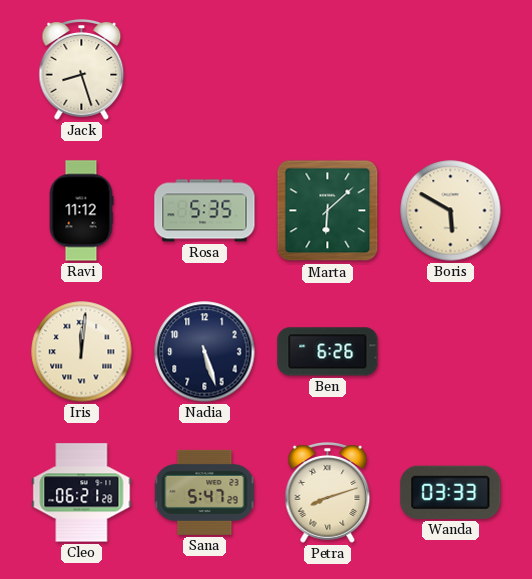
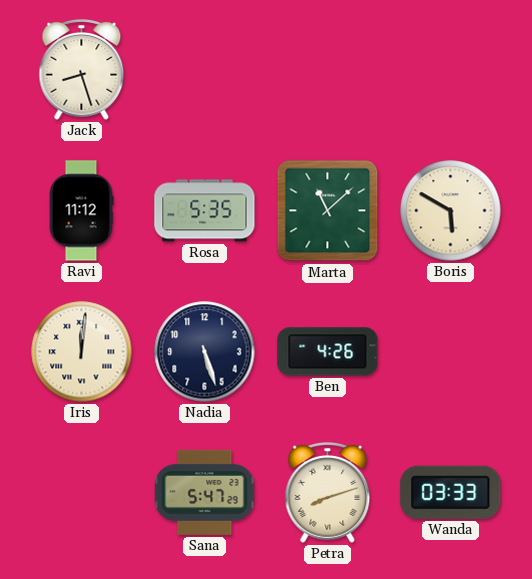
Marta: 6:08 -> 11:08
Ben: 6:26 -> 4:26
Cleo: 06:21 -> none
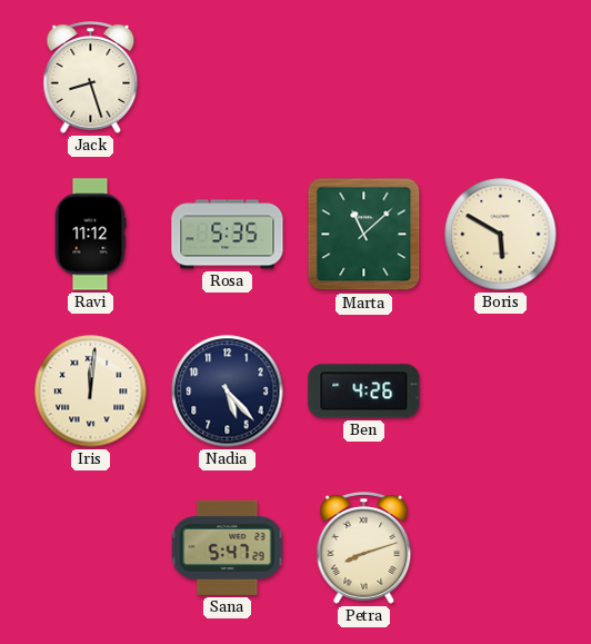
Nadia: 5:27 -> 5:23
Wanda: 03:33 -> none
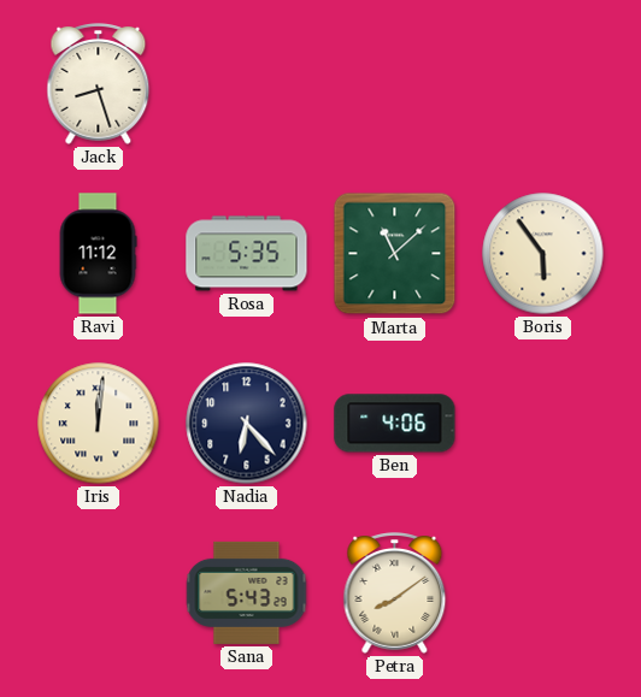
Boris: 5:50 -> 5:54
Nadia: 5:23 -> 6:23
Ben: 4:26 -> 4:06
Sana: 5:47 -> 5:43
Petra: 8:12 -> 8:09
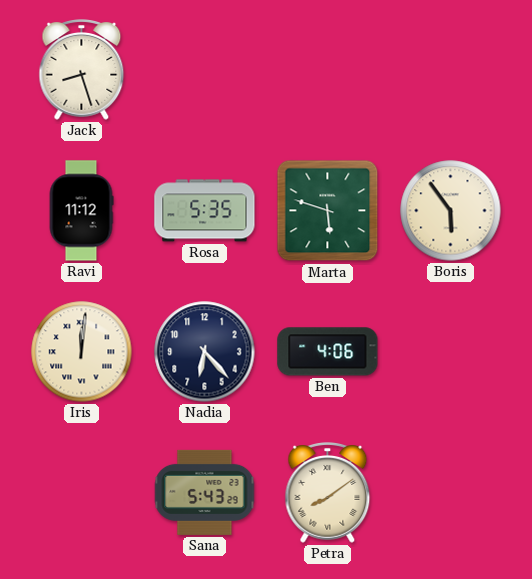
Marta: 11:08 -> 5:48
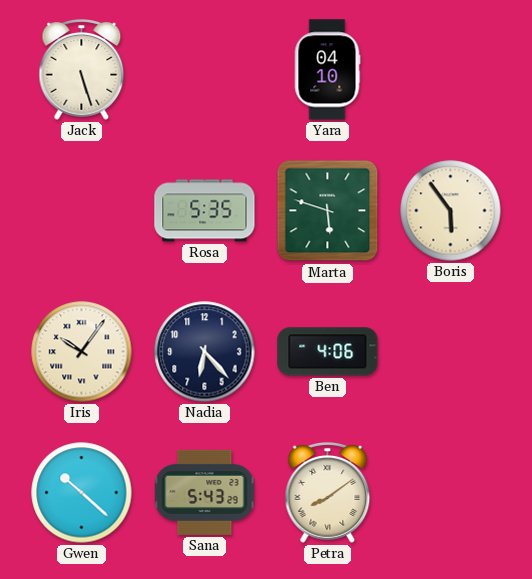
Jack: 8:27 -> 5:27
Yara: none -> 04:10
Ravi: 11:12 -> none
Iris: 12:01 -> 10:06
Gwen: none -> 10:22
